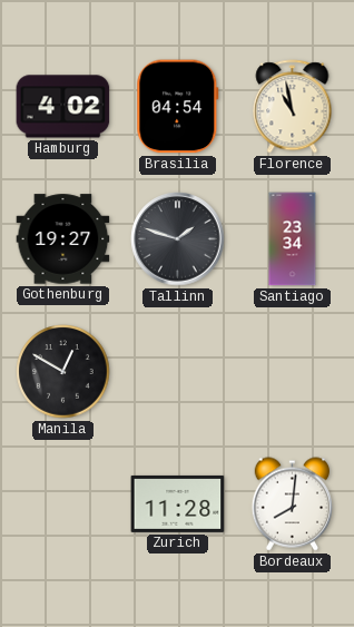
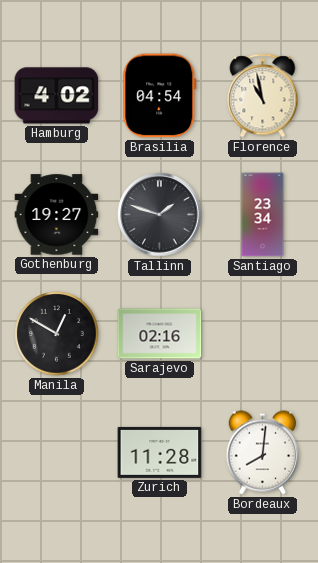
Sarajevo: none -> 02:16
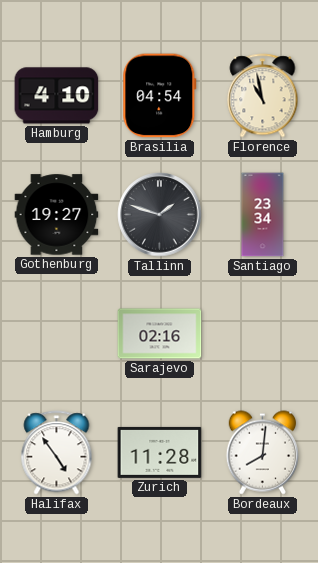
Hamburg: 4:02 -> 4:10
Manila: 12:50 -> none
Halifax: none -> 4:54
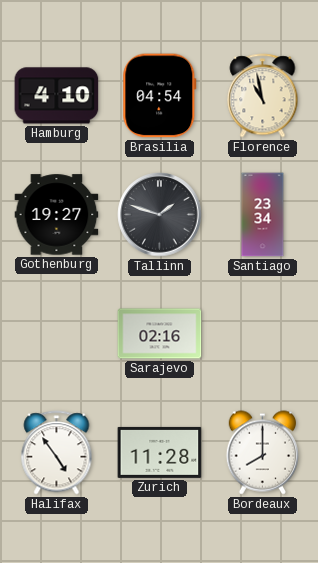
Bordeaux: 8:01 -> 8:00
